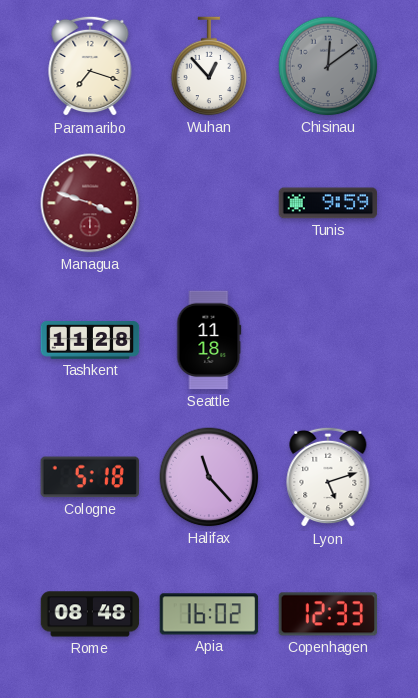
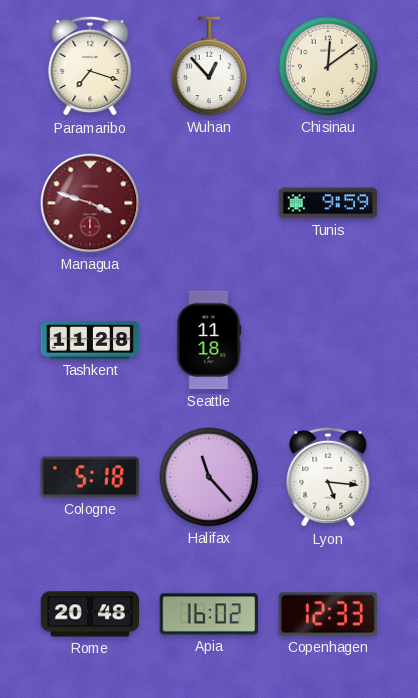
Chisinau dial: grey -> cream
Lyon: 5:12 -> 5:16
Rome: 08:48 -> 20:48
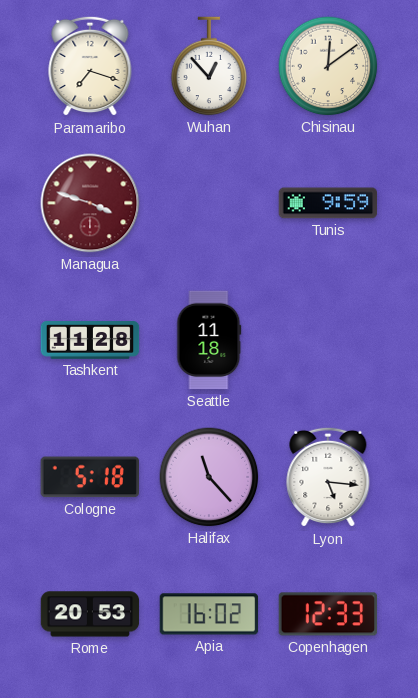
Rome: 20:48 -> 20:53
